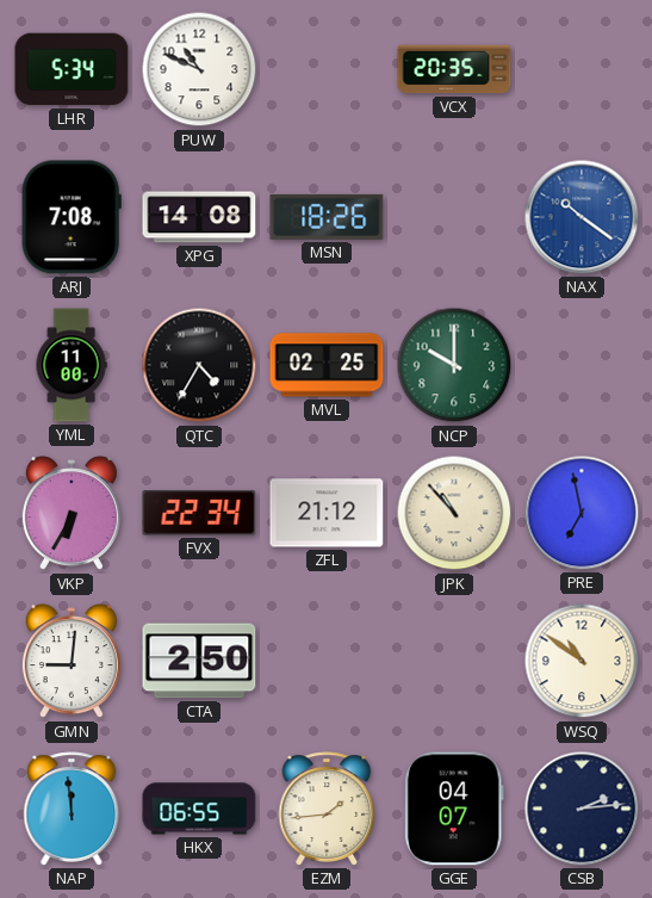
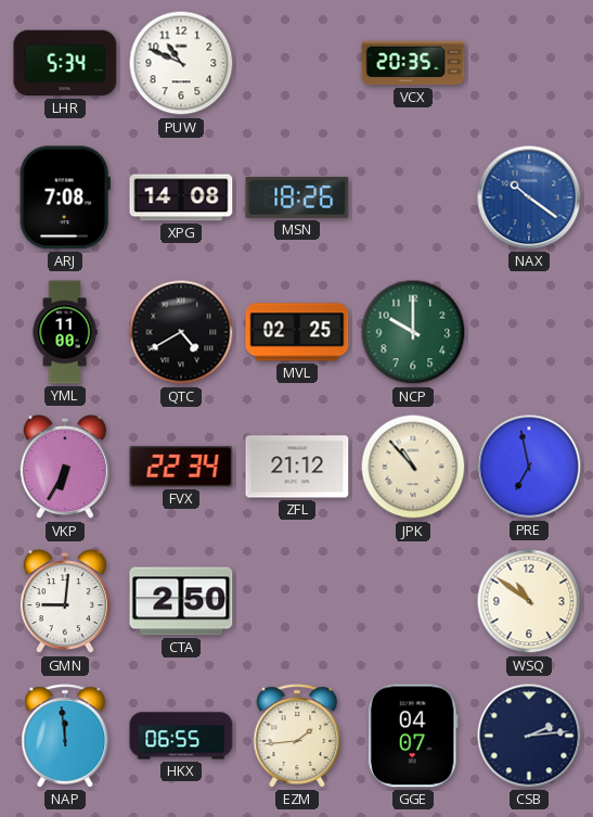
QTC: 4:35 -> 4:40
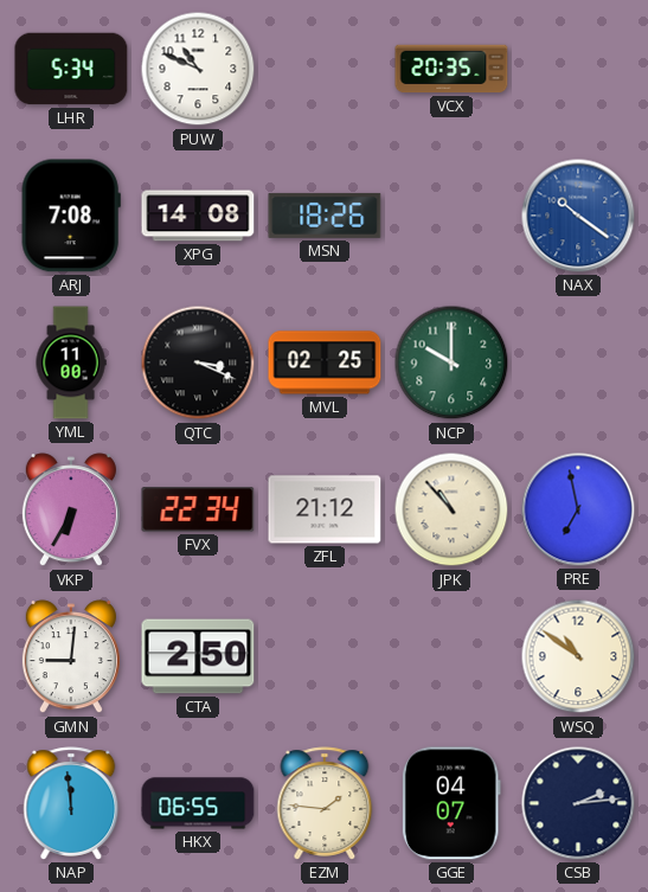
QTC: 4:40 -> 3:19
EZM: 1:44 -> 1:46
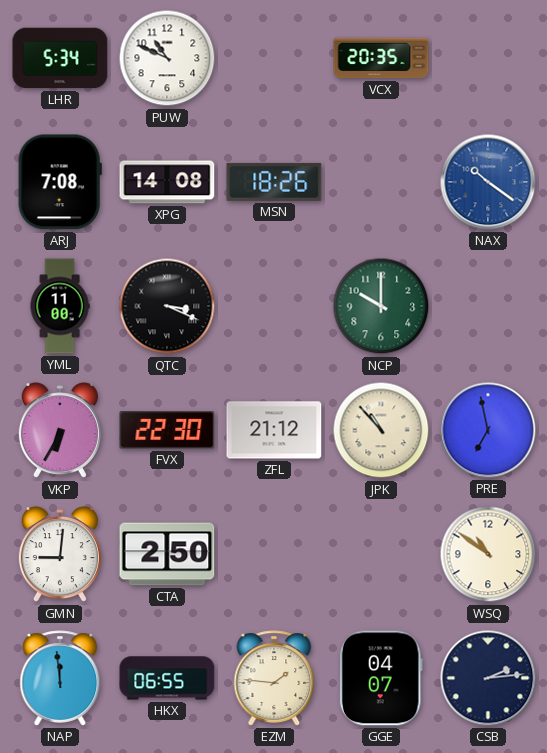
MVL: 02:25 -> none
FVX: 22:34 -> 22:30
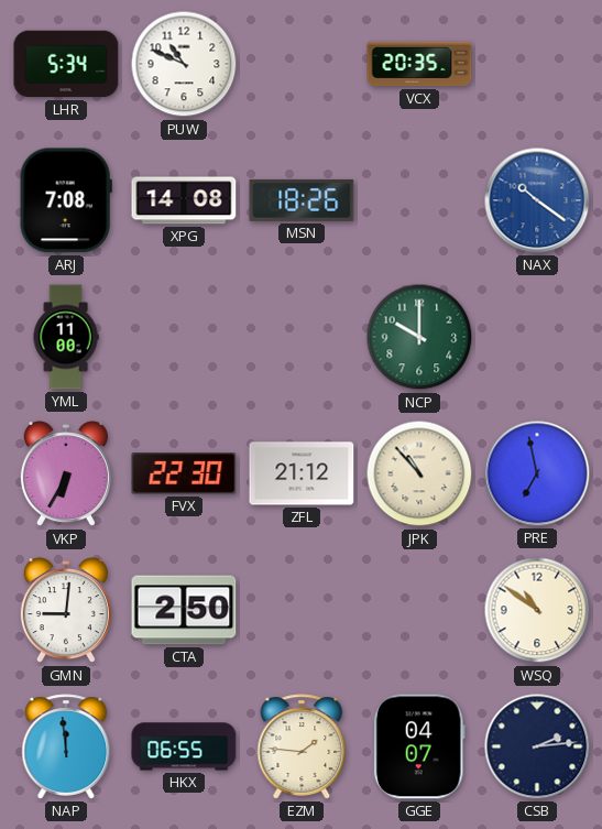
QTC: 3:19 -> none
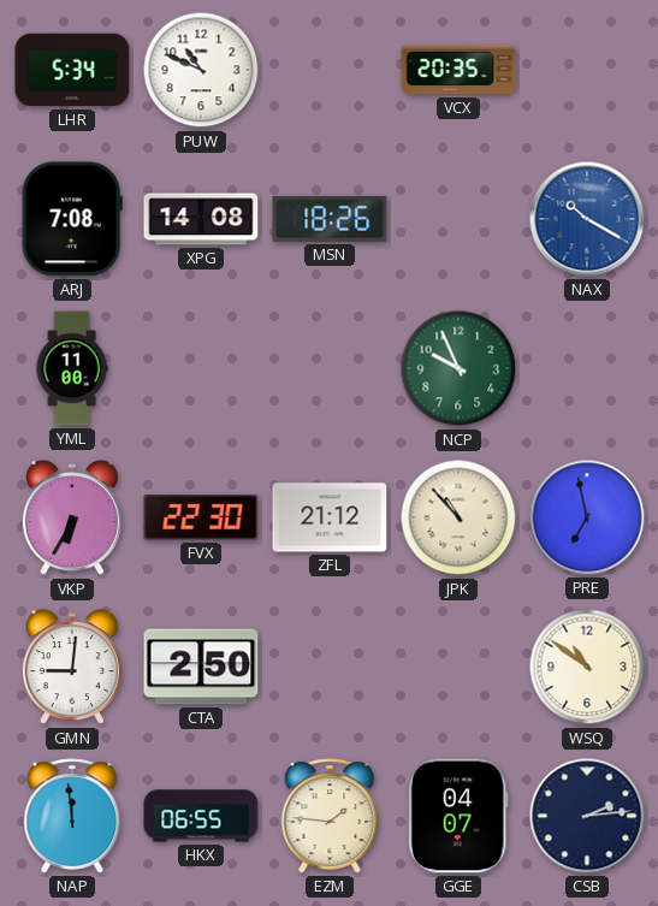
NAX: 10:21 -> 10:20
NCP: 10:00 -> 9:56
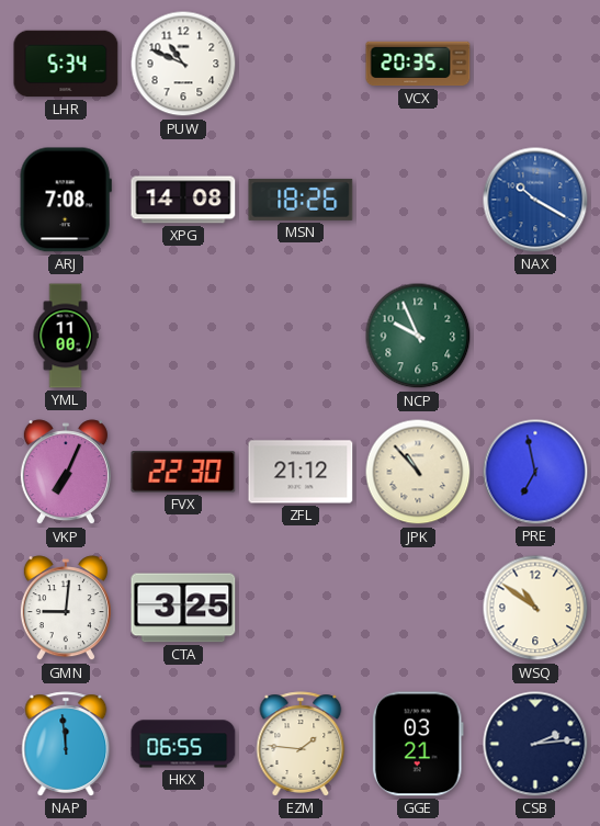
VKP: 6:35 -> 7:04
CTA: 2:50 -> 3:25
GGE: 04:07 -> 03:21
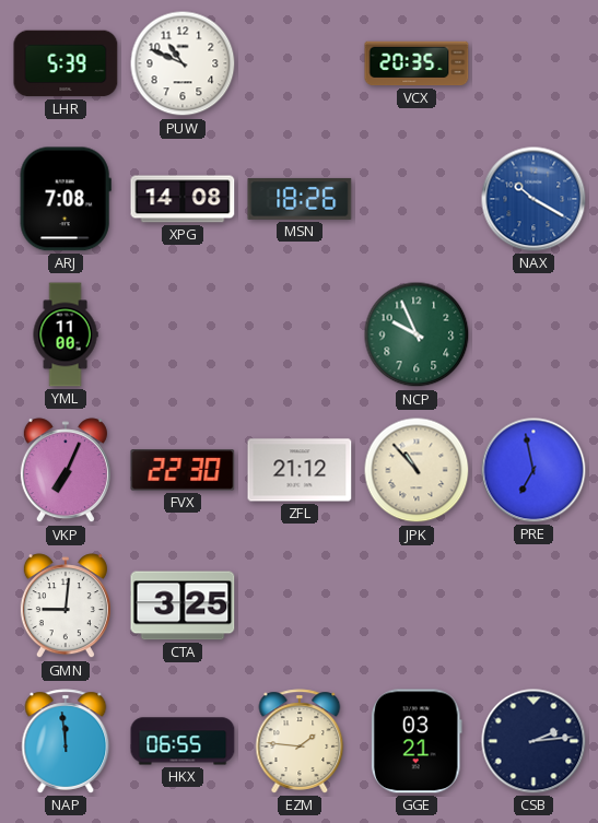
LHR: 5:34 -> 5:39
WSQ: 10:51 -> none
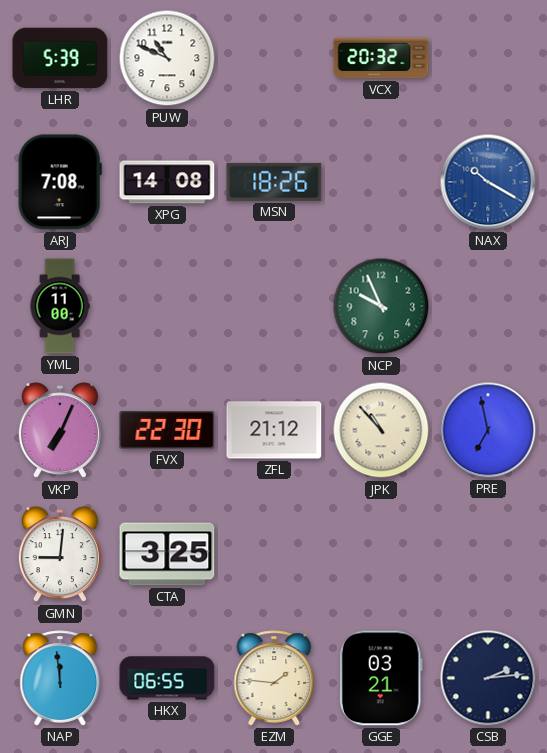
VCX: 20:35 -> 20:32
